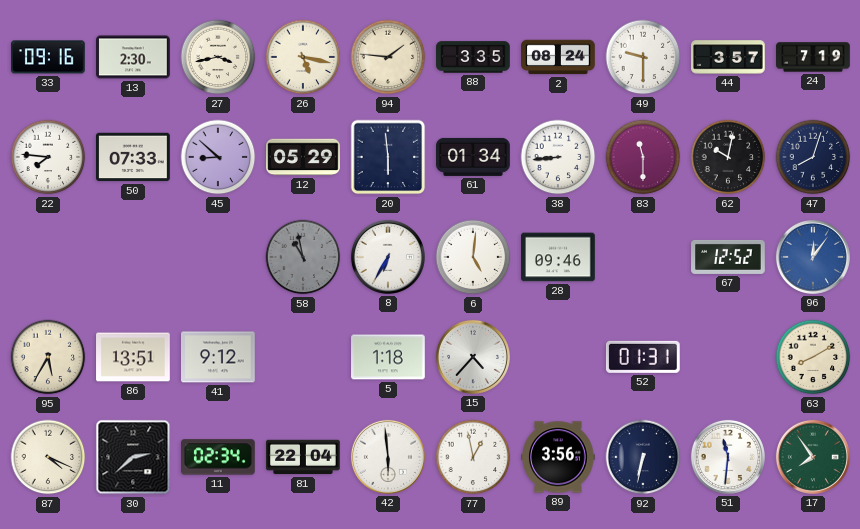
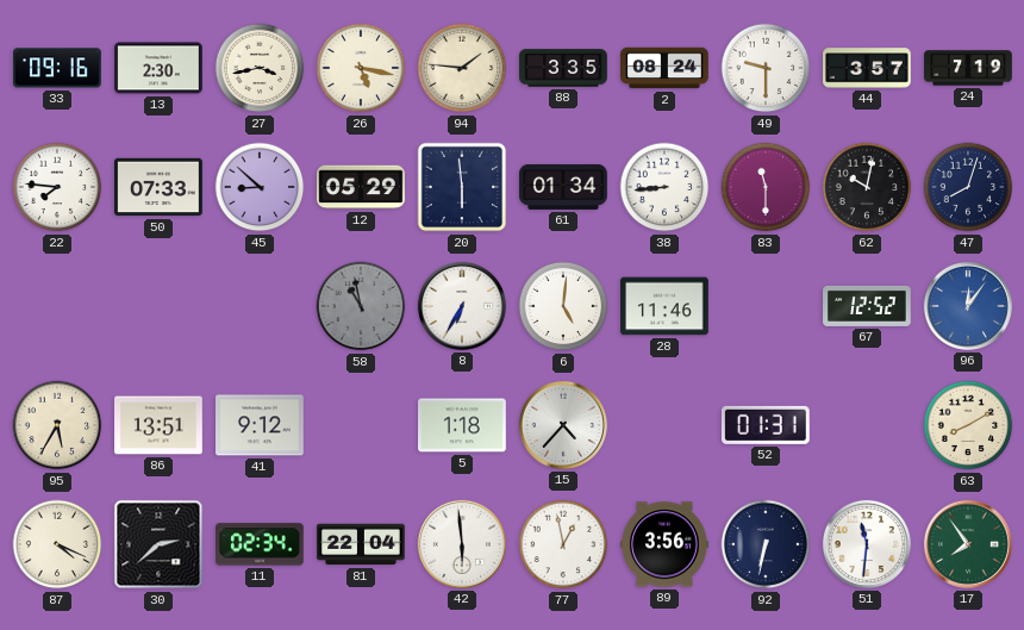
28: 09:46 -> 11:46
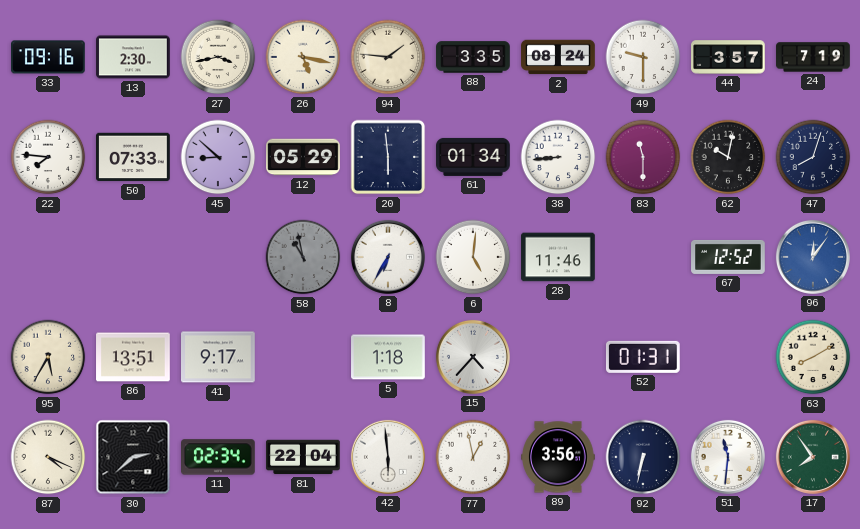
41: 9:12 -> 9:17
